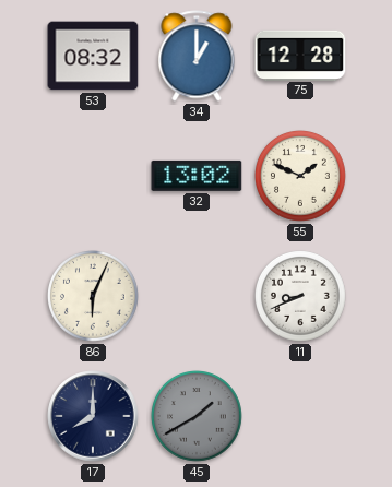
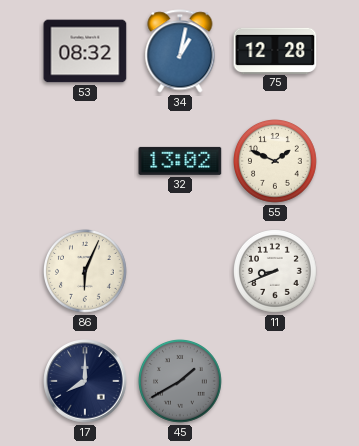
34: 1:00 -> 1:02
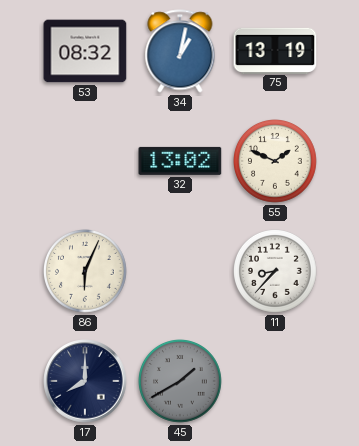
75: 12:28 -> 13:19
11: 8:41 -> 8:37
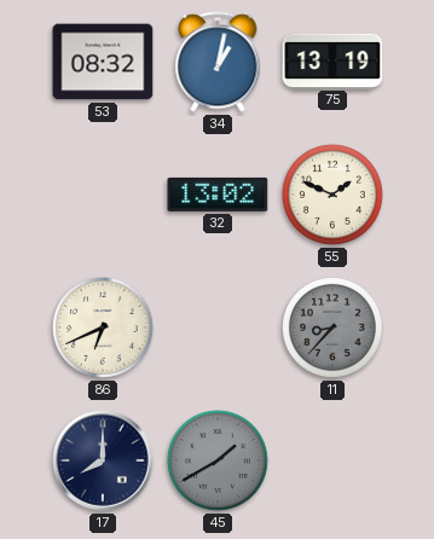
86: 6:04 -> 6:41
11 dial: white -> grey
